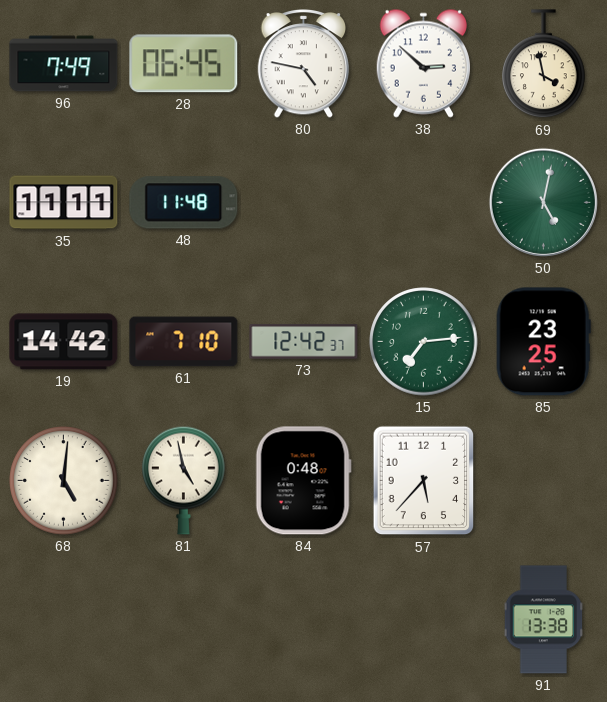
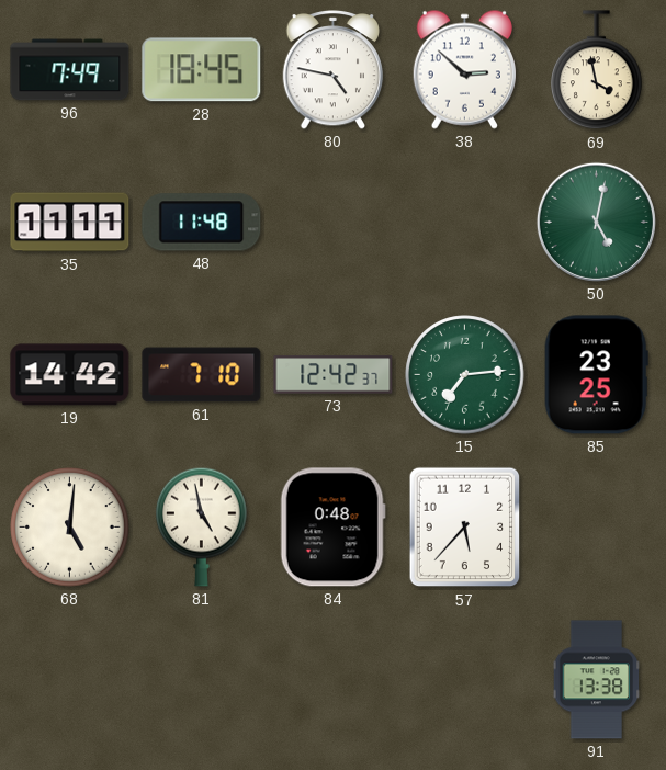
28: 06:45 -> 18:45
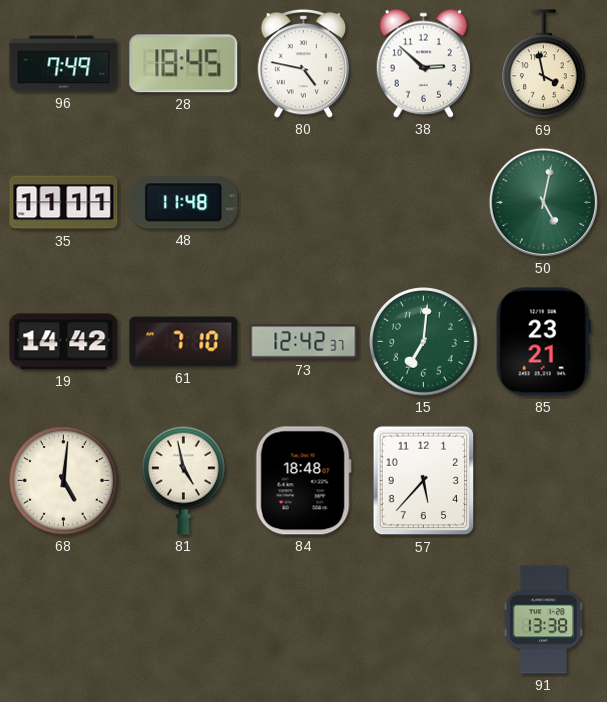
15: 7:14 -> 7:01
85: 23:25 -> 23:21
84: 0:48 -> 18:48
